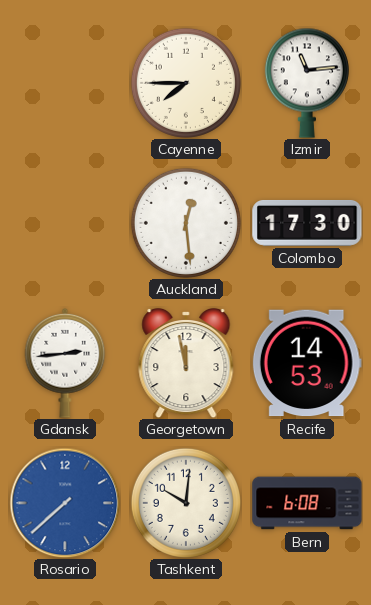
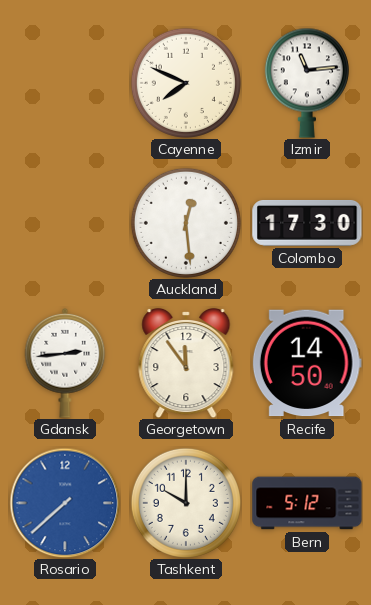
Cayenne: 7:45 -> 7:49
Georgetown: 11:58 -> 11:54
Recife: 14:53 -> 14:50
Tashkent: 10:01 -> 10:00
Bern: 6:08 -> 5:12
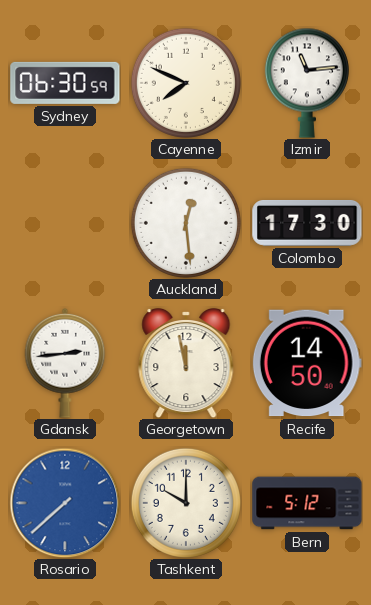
Sydney: none -> 06:30
Georgetown: 11:54 -> 11:58
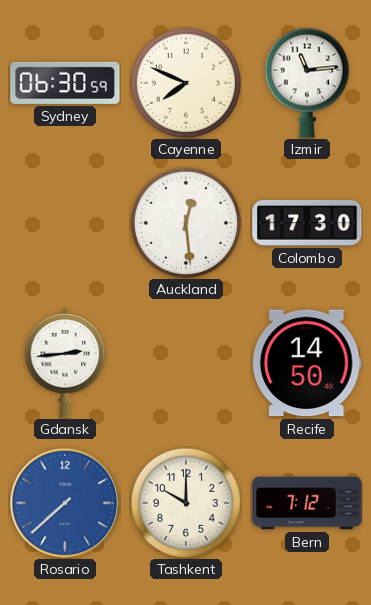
Georgetown: 11:58 -> none
Bern: 5:12 -> 7:12
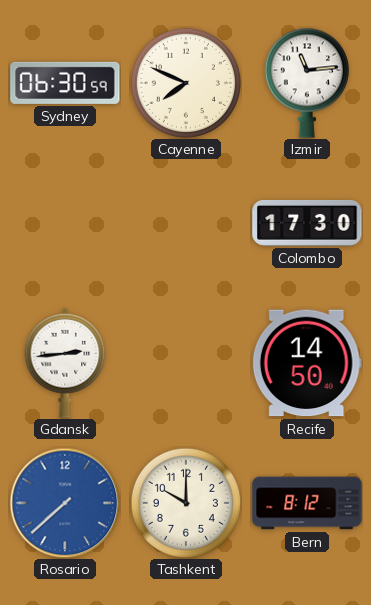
Auckland: 12:29 -> none
Bern: 7:12 -> 8:12
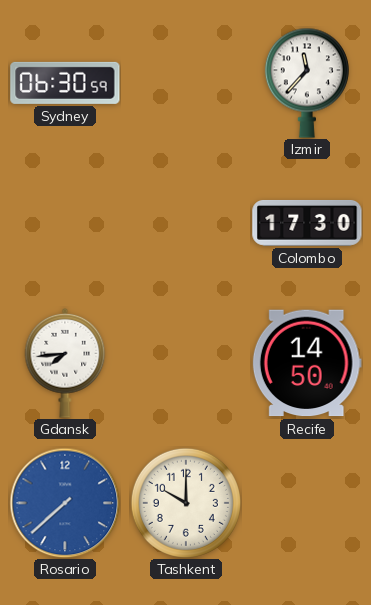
Cayenne: 7:49 -> none
Izmir: 11:14 -> 11:37
Gdansk: 2:44 -> 7:44
Bern: 8:12 -> none
